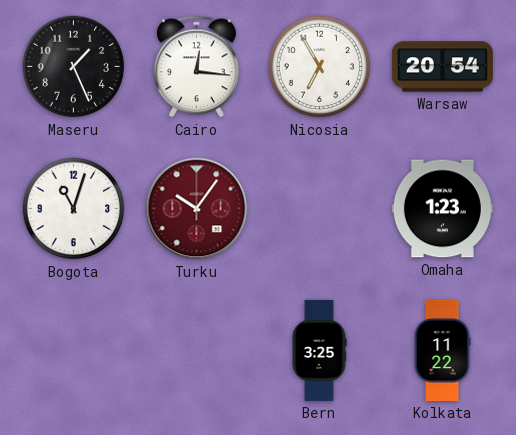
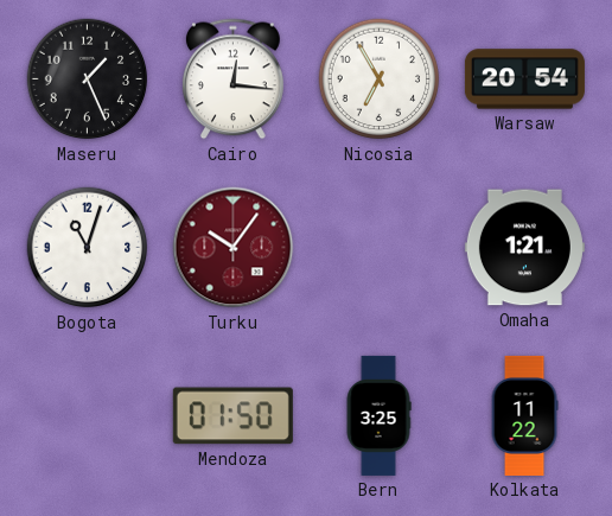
Omaha: 1:23 -> 1:21
Mendoza: none -> 01:50
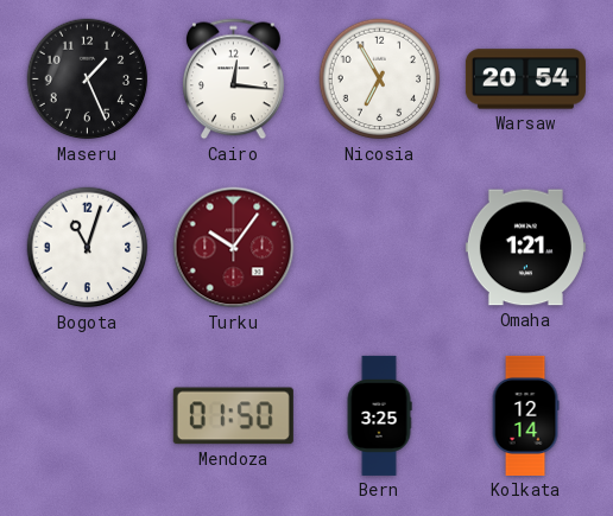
Kolkata: 11:22 -> 12:14
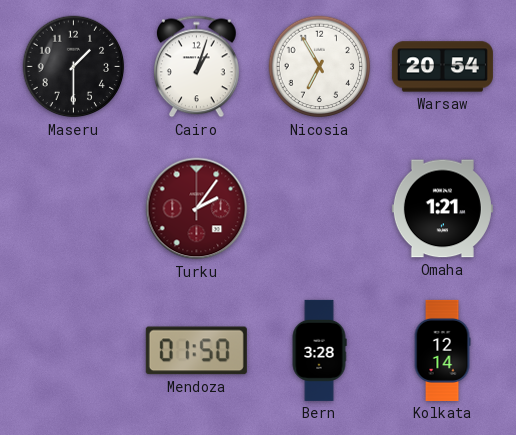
Maseru: 1:26 -> 1:30
Cairo: 12:16 -> 1:03
Bogota: 11:03 -> none
Turku: 10:06 -> 2:06
Bern: 3:25 -> 3:28
